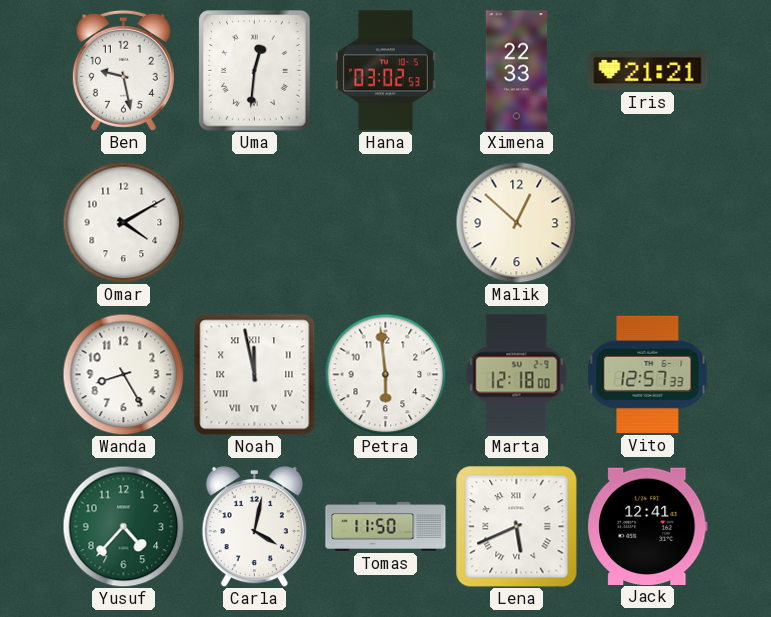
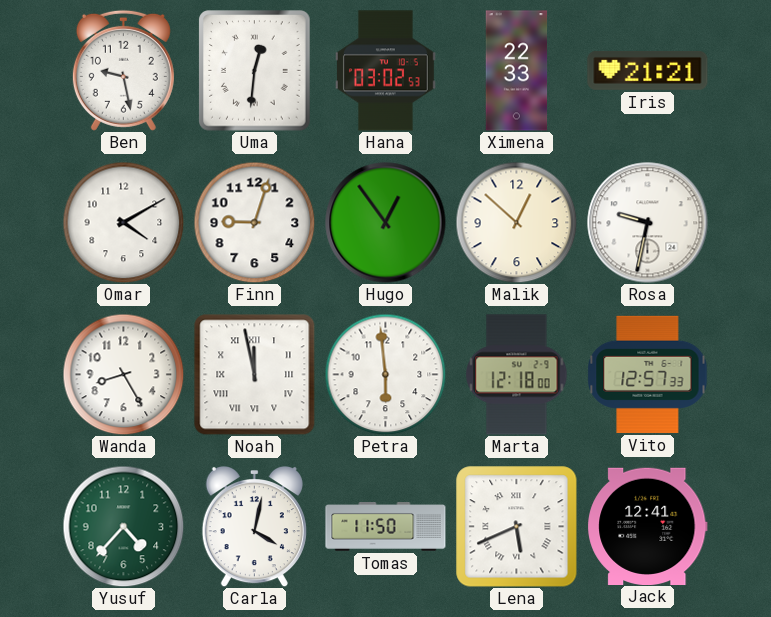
Finn: none -> 9:03
Hugo: none -> 12:54
Rosa: none -> 9:32
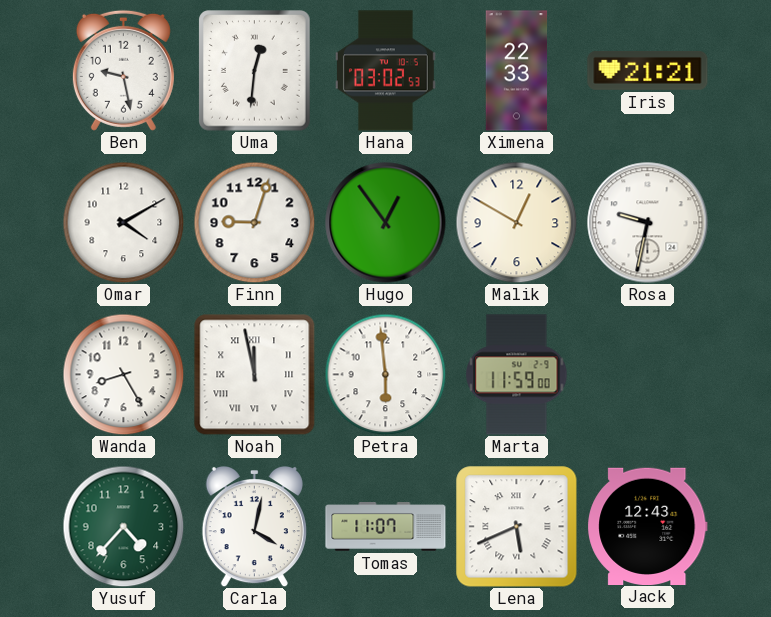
Malik: 12:52 -> 12:50
Marta: 12:18 -> 11:59
Vito: 12:57 -> none
Tomas: 11:50 -> 11:07
Jack: 12:41 -> 12:43
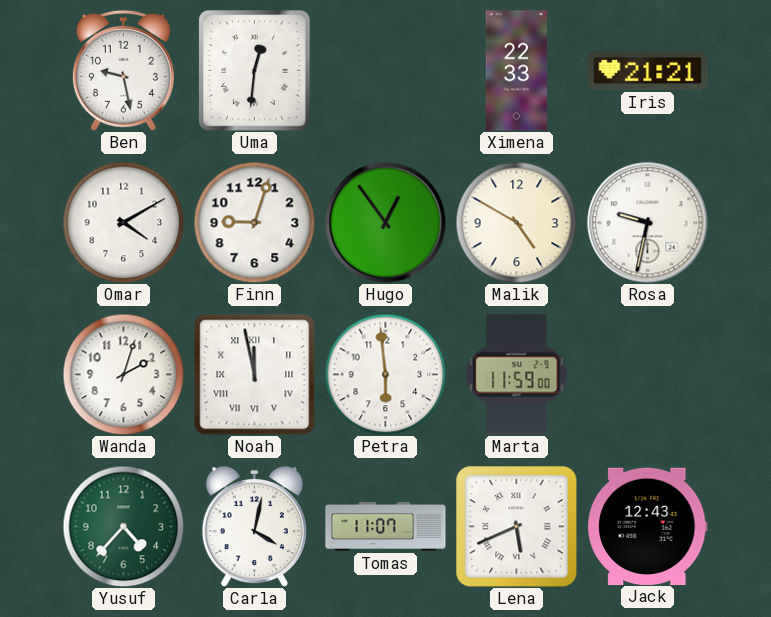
Hana: 03:02 -> none
Malik: 12:50 -> 4:50
Wanda: 8:25 -> 2:03
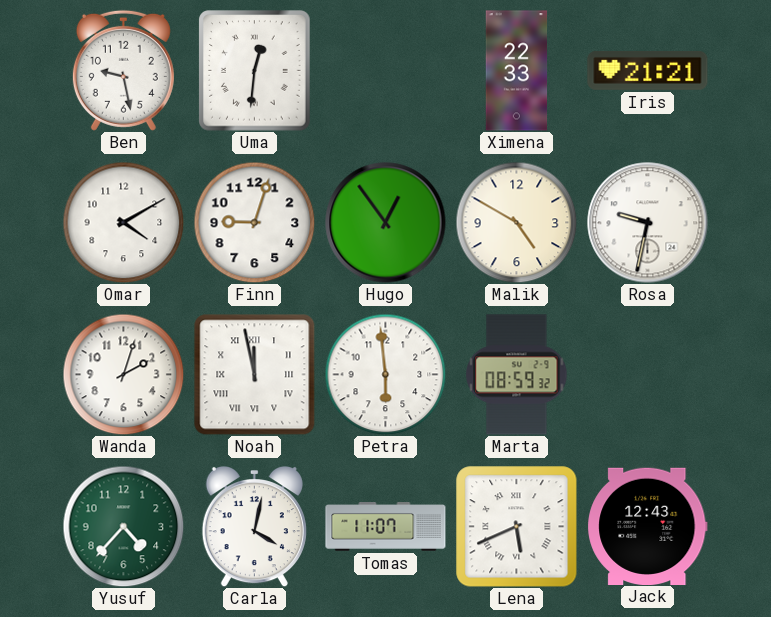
Marta: 11:59 -> 08:59
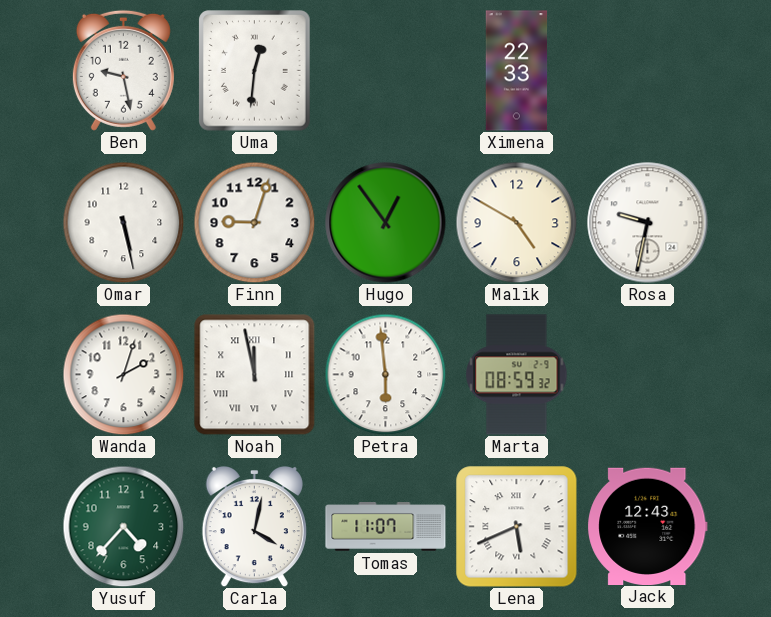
Iris: 21:21 -> none
Omar: 4:10 -> 5:28
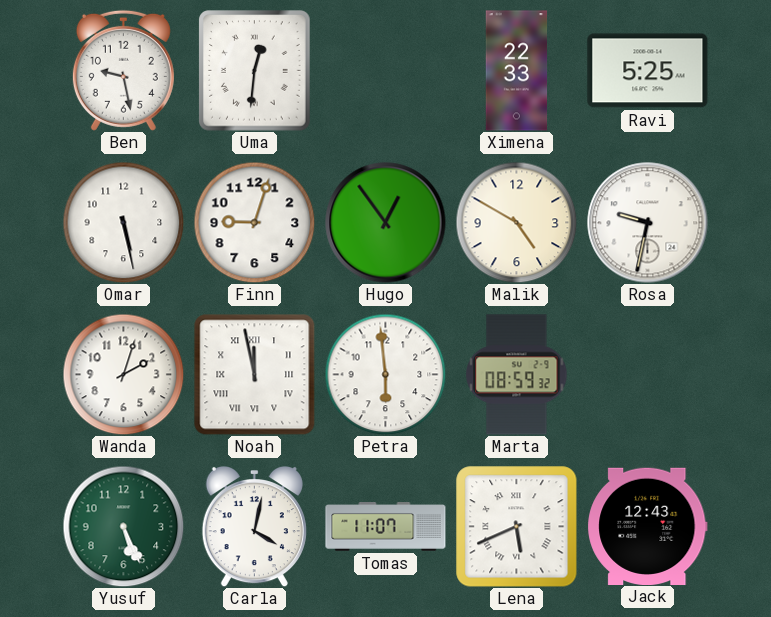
Ravi: none -> 5:25
Yusuf: 4:37 -> 5:26
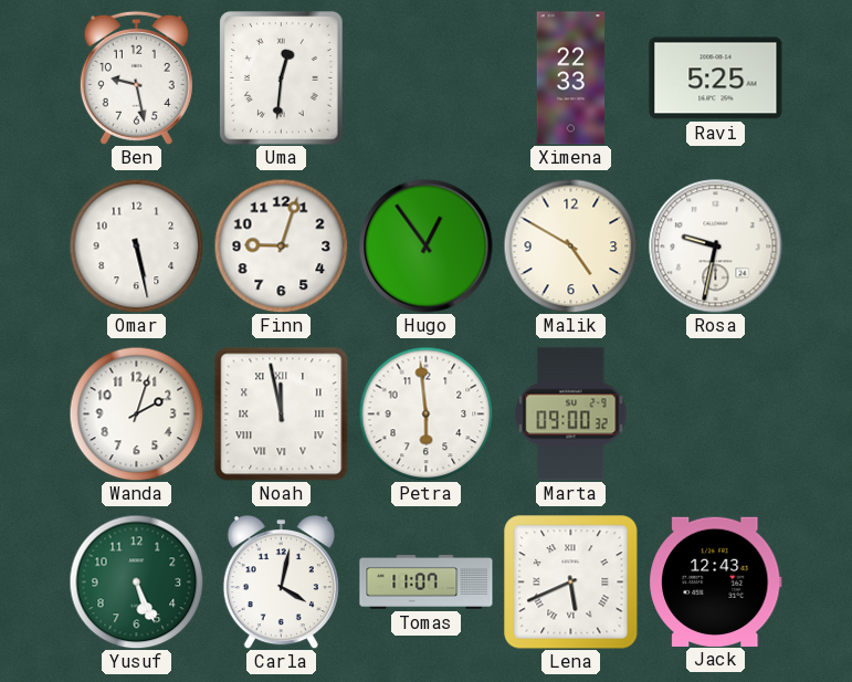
Marta: 08:59 -> 09:00
